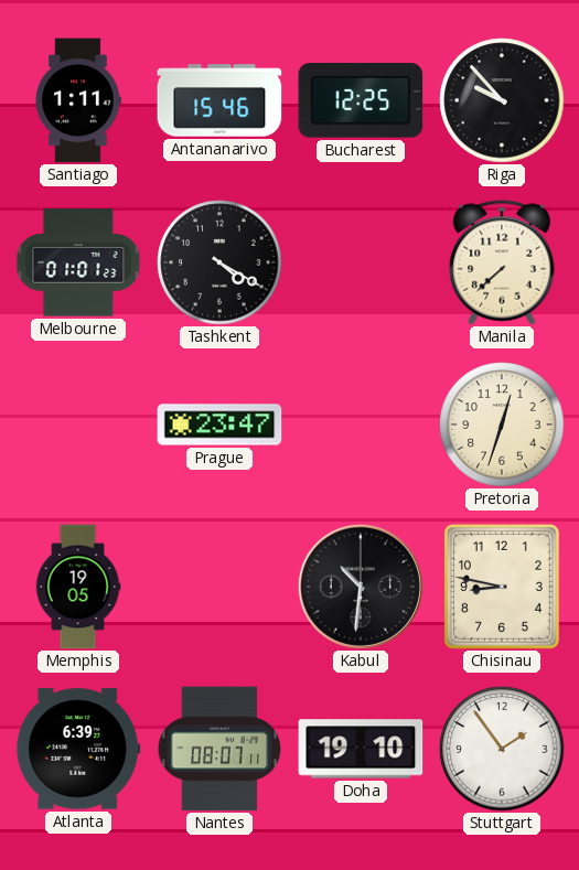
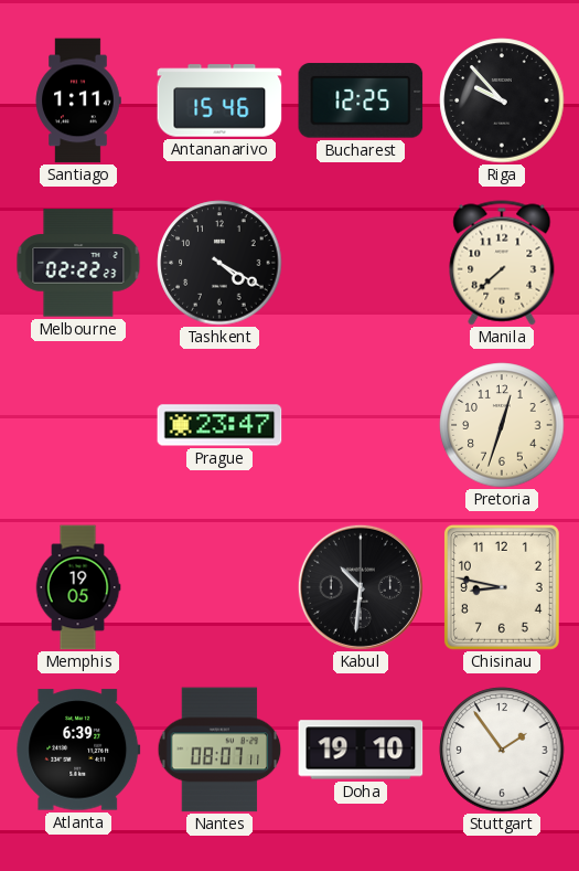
Melbourne: 01:01 -> 02:22
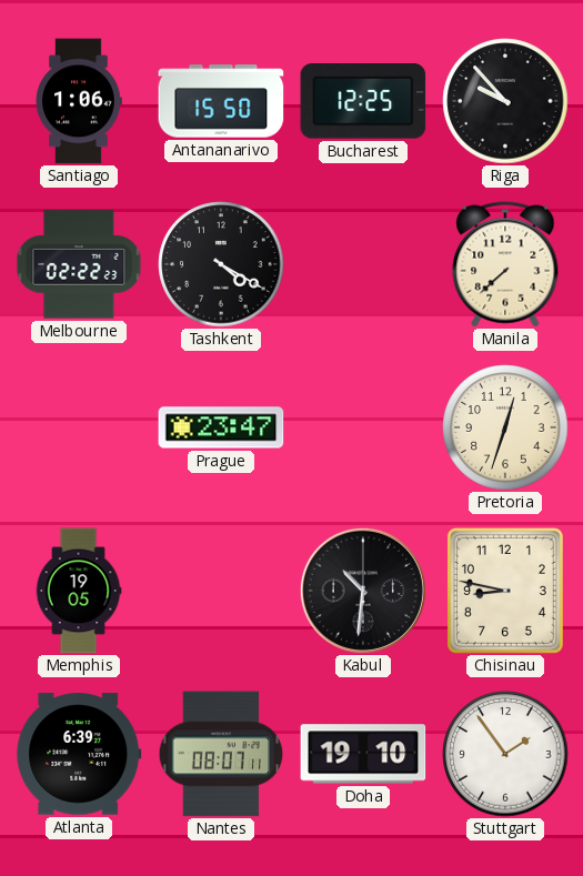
Santiago: 1:11 -> 1:06
Antananarivo: 15:46 -> 15:50
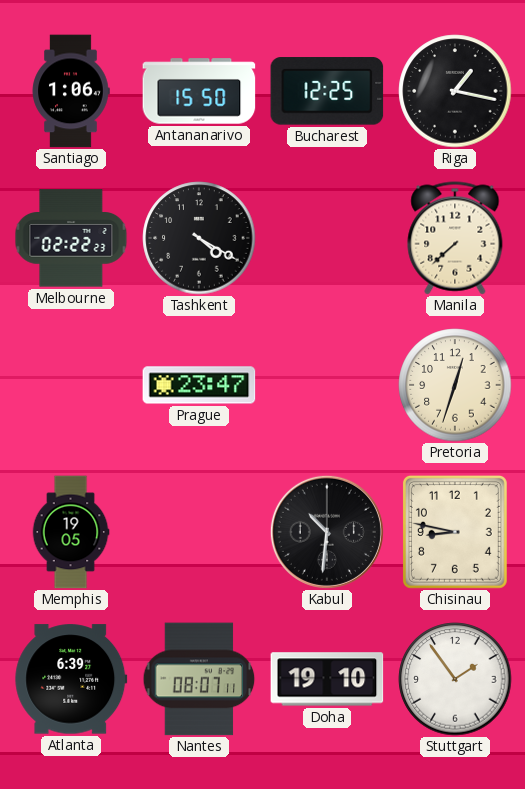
Riga: 9:53 -> 1:17
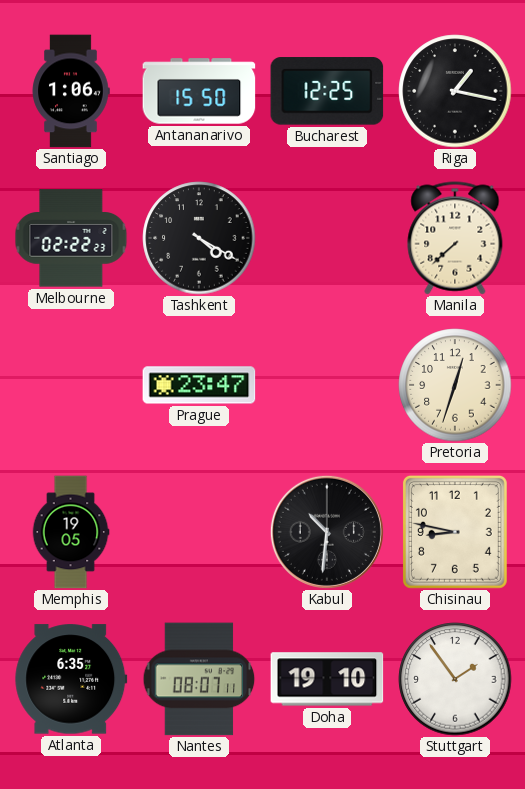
Atlanta: 6:39 -> 6:35
